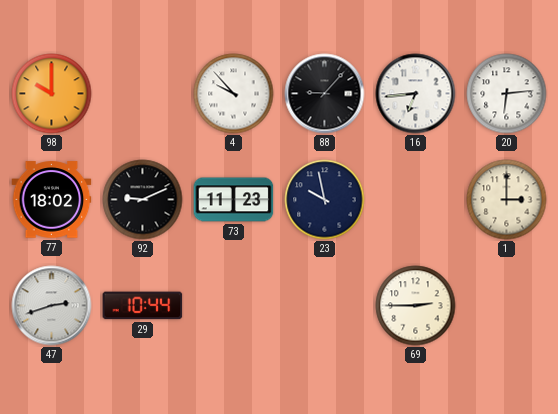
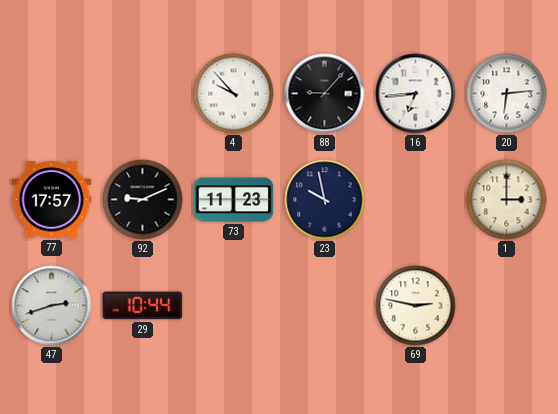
98: 10:00 -> none
77: 18:02 -> 17:57
69: 2:45 -> 2:47
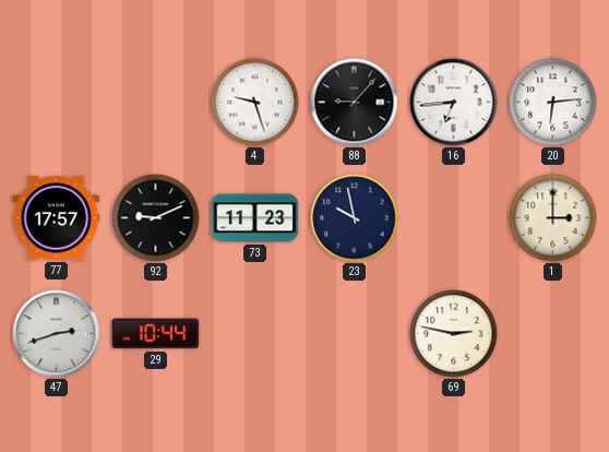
4: 9:53 -> 9:27
